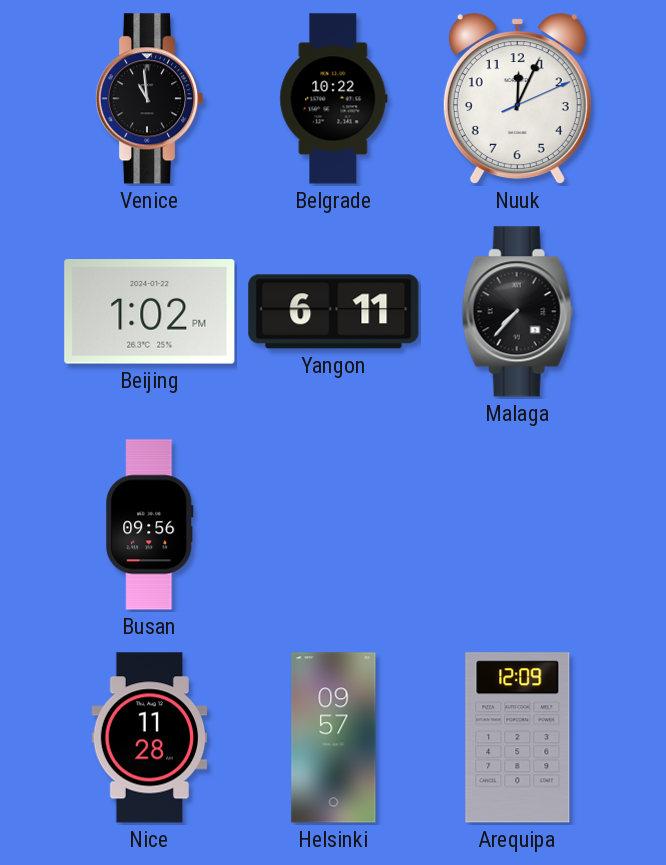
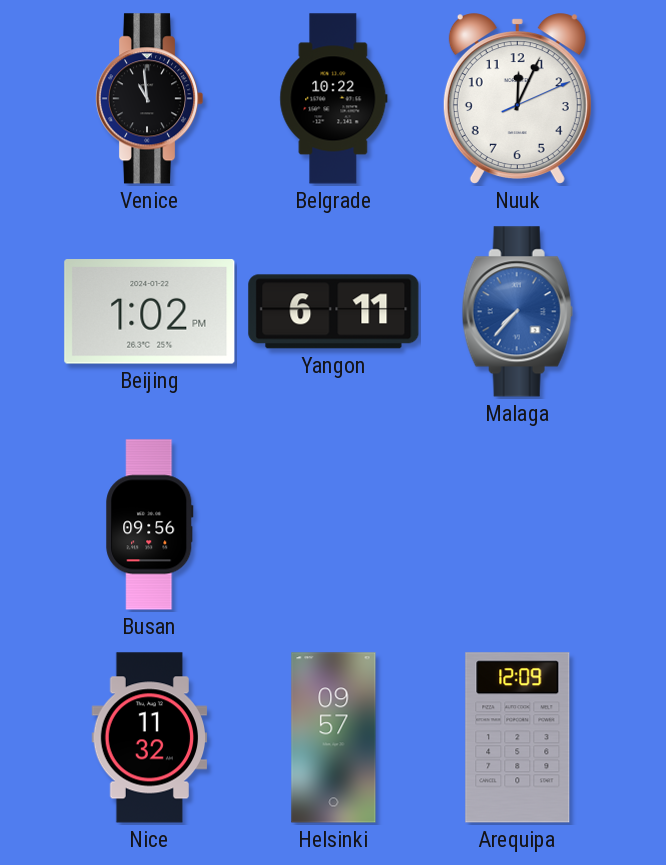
Malaga dial: black -> blue
Nice: 11:28 -> 11:32
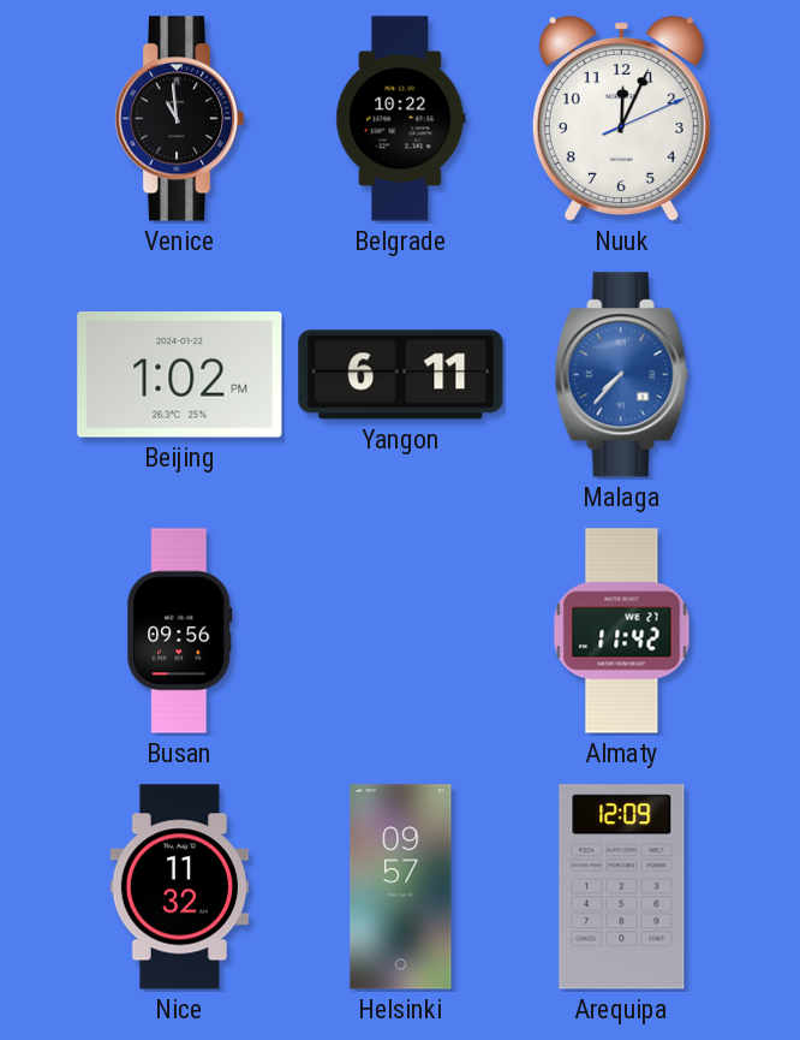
Almaty: none -> 11:42
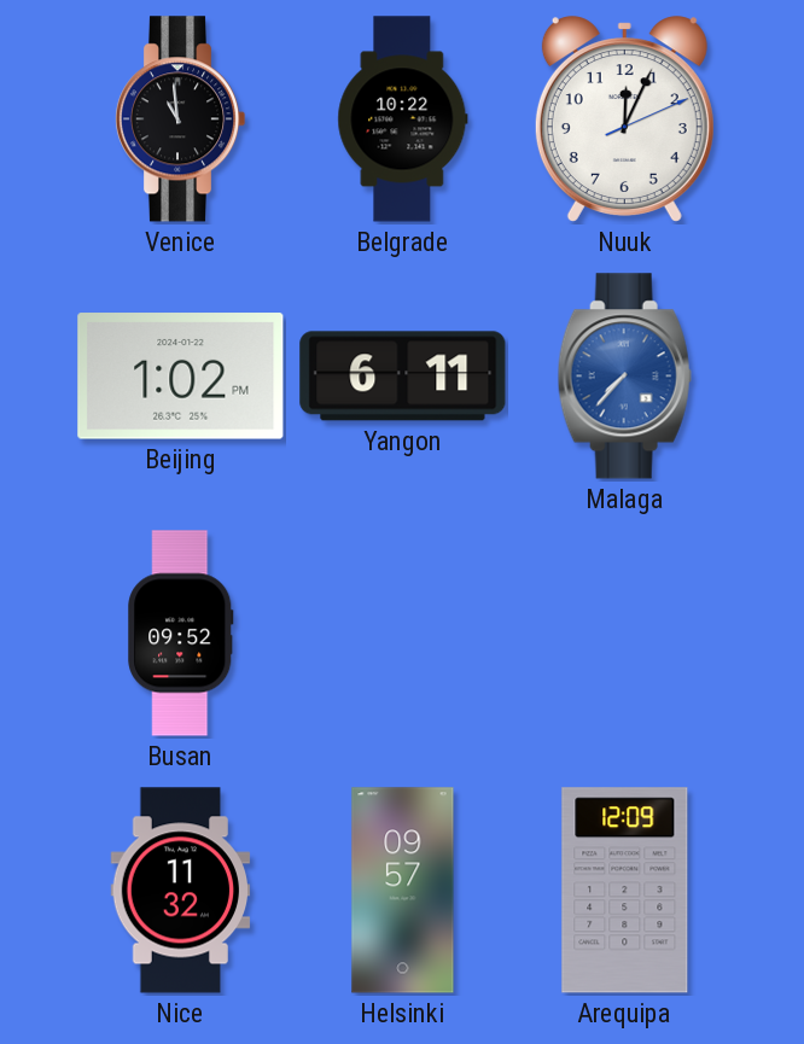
Busan: 09:56 -> 09:52
Almaty: 11:42 -> none
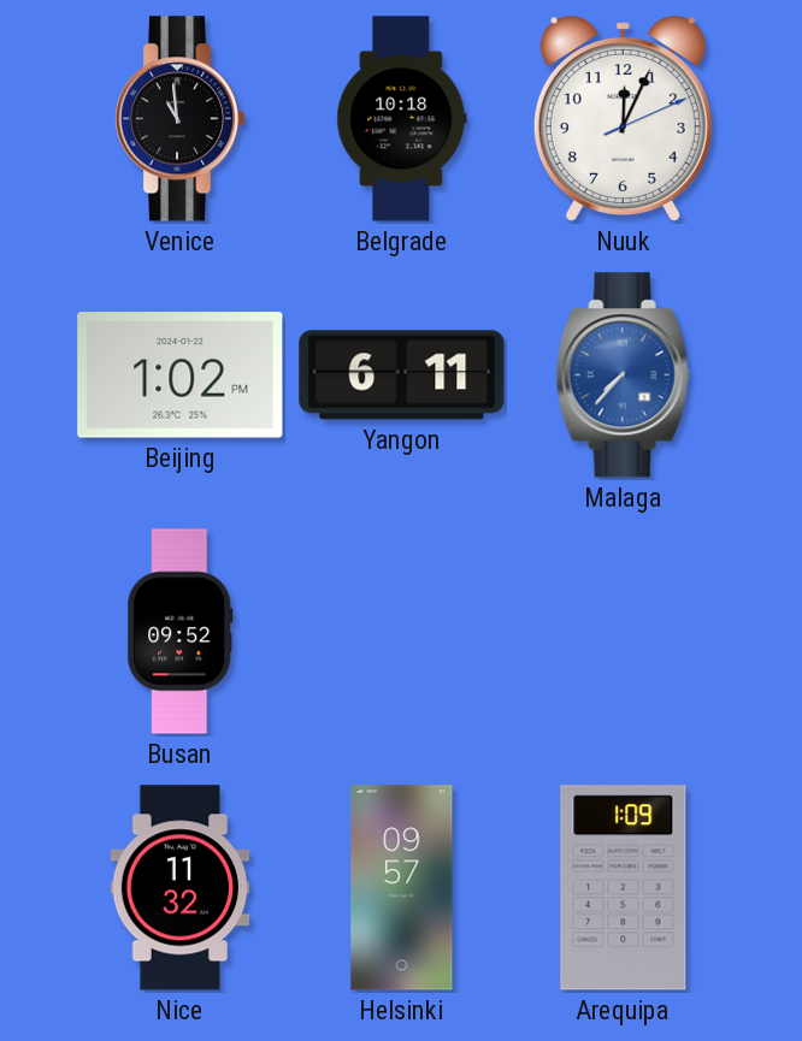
Belgrade: 10:22 -> 10:18
Arequipa: 12:09 -> 1:09
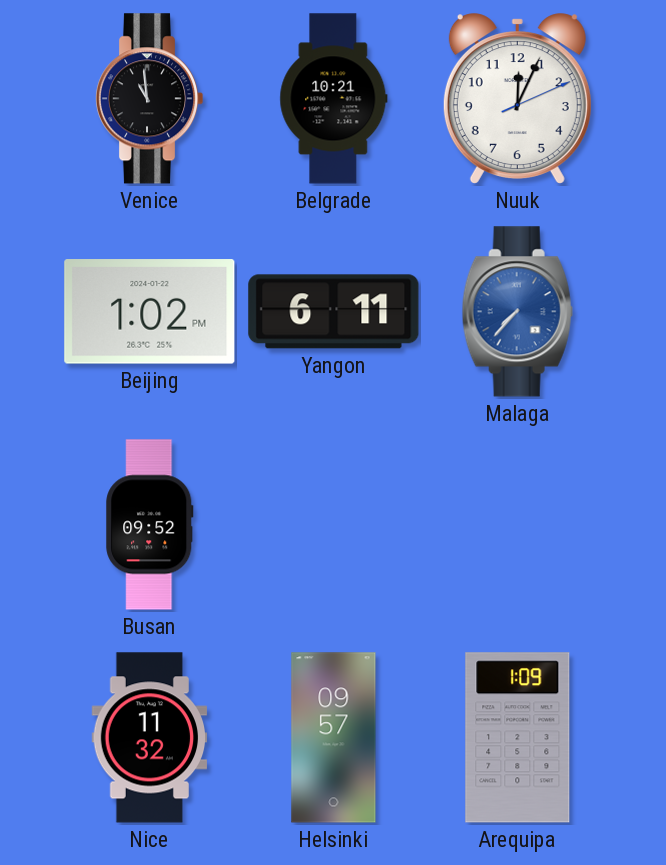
Belgrade: 10:18 -> 10:21
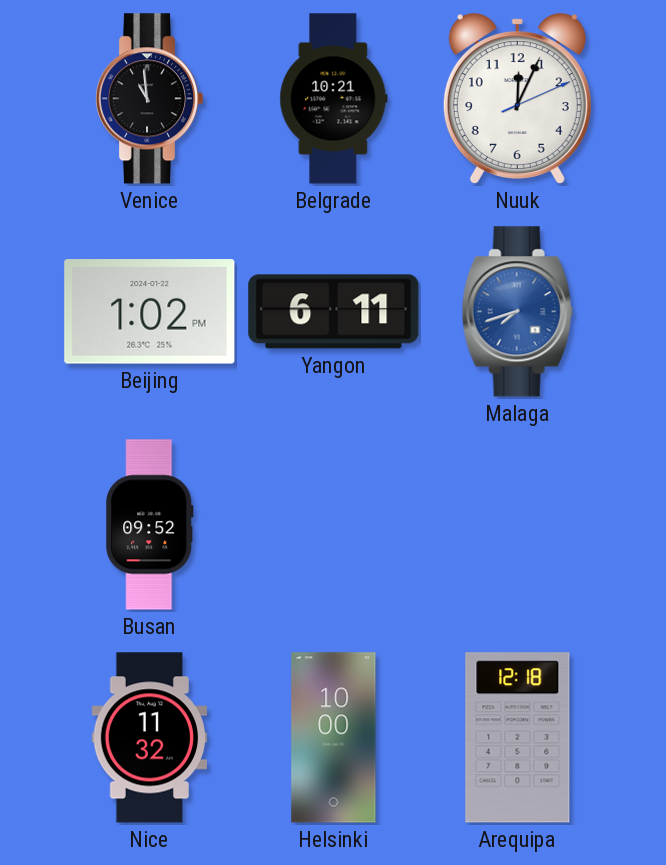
Malaga: 7:37 -> 7:42
Helsinki: 09:57 -> 10:00
Arequipa: 1:09 -> 12:18
